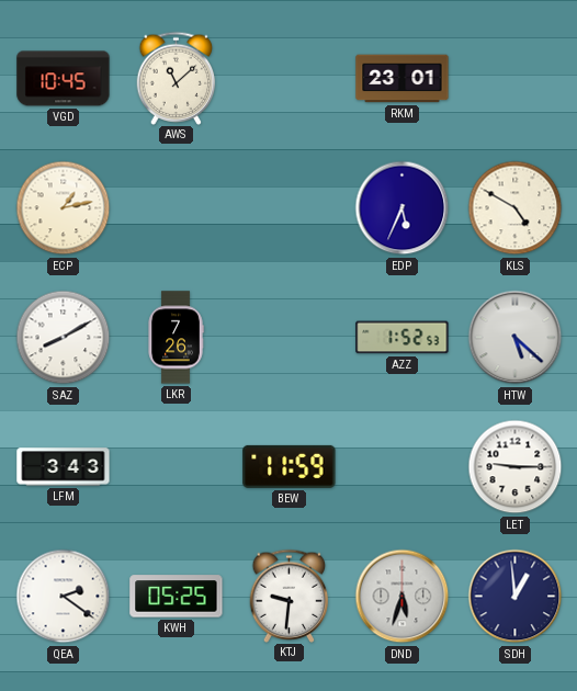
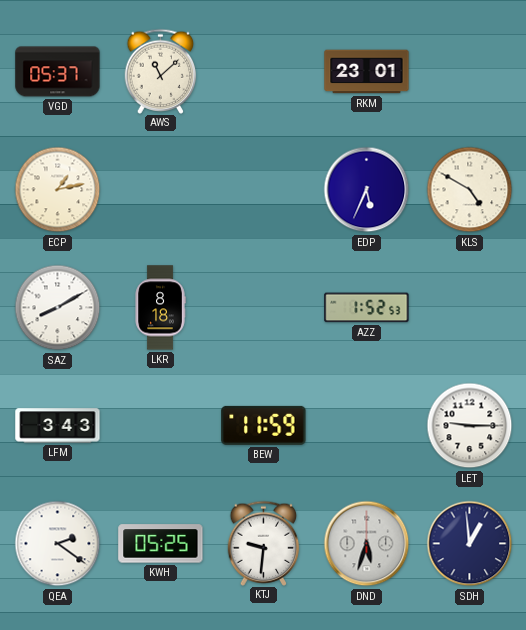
VGD: 10:45 -> 05:37
LKR: 7:26 -> 8:18
HTW: 5:22 -> none
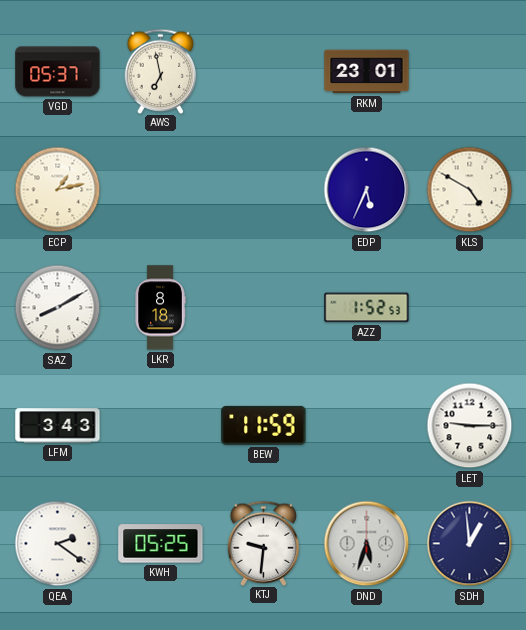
AWS: 11:08 -> 6:58
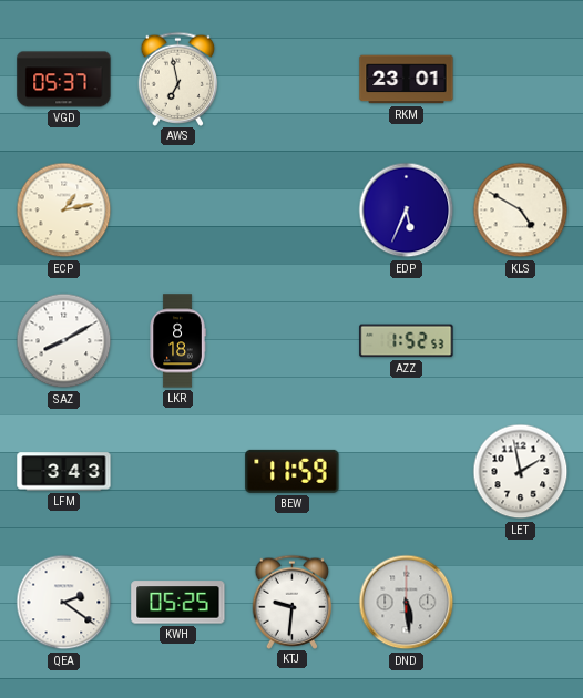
LET: 9:15 -> 1:58
DND: 5:33 -> 5:29
SDH: 12:59 -> none
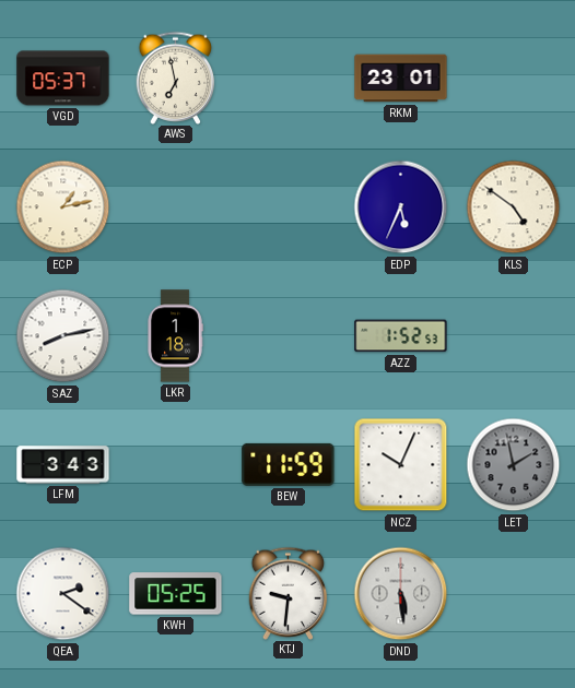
KLS: 4:50 -> 4:51
SAZ: 8:10 -> 8:13
LKR: 8:18 -> 1:18
NCZ: none -> 10:04
LET dial: white -> grey
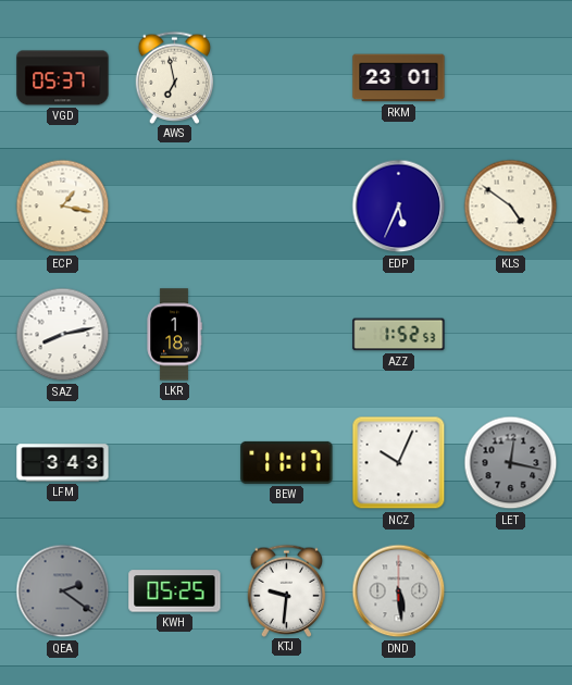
ECP: 1:13 -> 1:17
BEW: 11:59 -> 11:17
LET: 1:58 -> 12:17
QEA dial: white -> grey
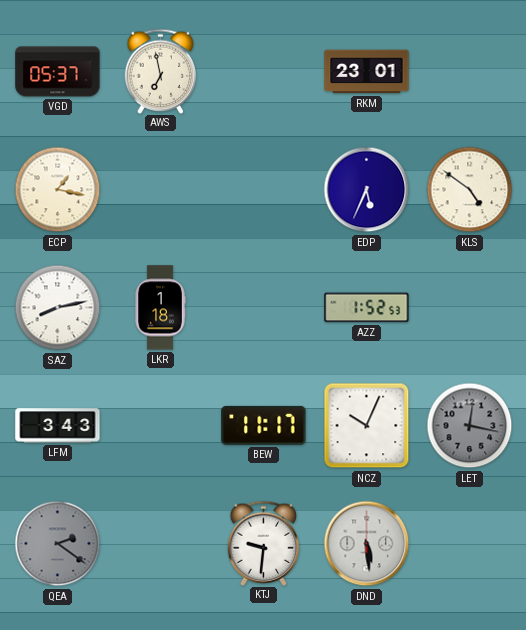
KWH: 05:25 -> none
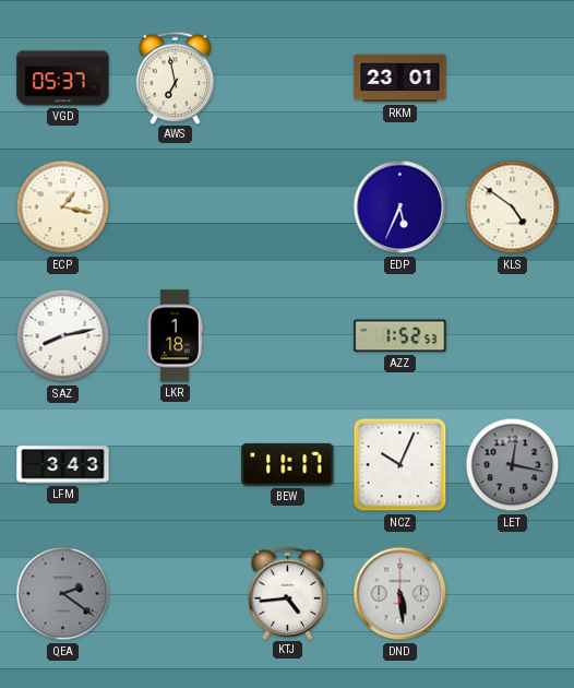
KTJ: 9:31 -> 4:44
